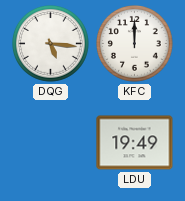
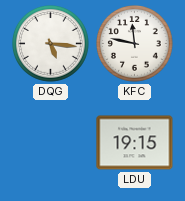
KFC: 12:00 -> 11:47
LDU: 19:49 -> 19:15
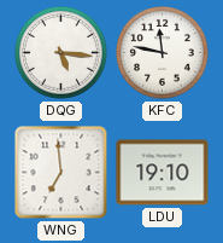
WNG: none -> 6:59
LDU: 19:15 -> 19:10
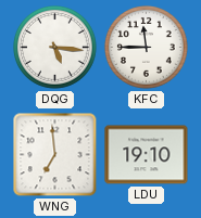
KFC: 11:47 -> 11:45
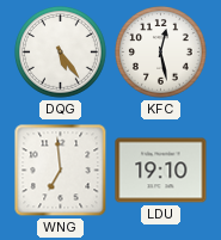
DQG: 5:16 -> 5:24
KFC: 11:45 -> 12:28
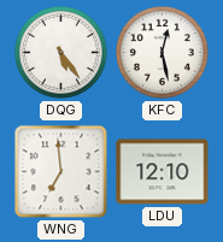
LDU: 19:10 -> 12:10
